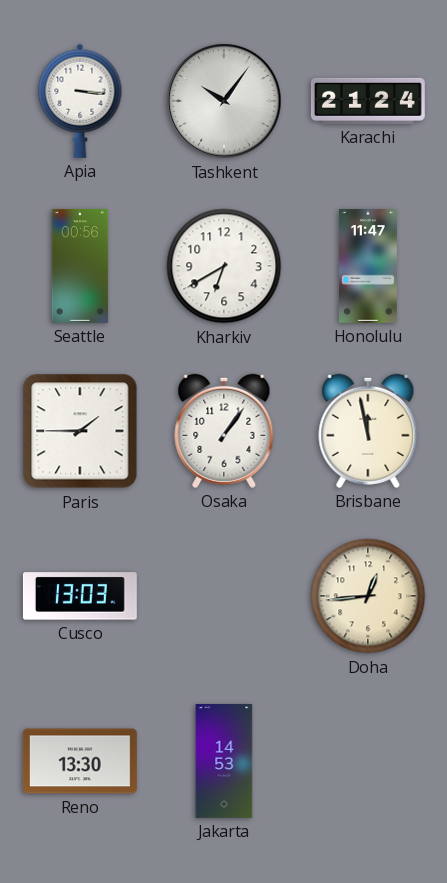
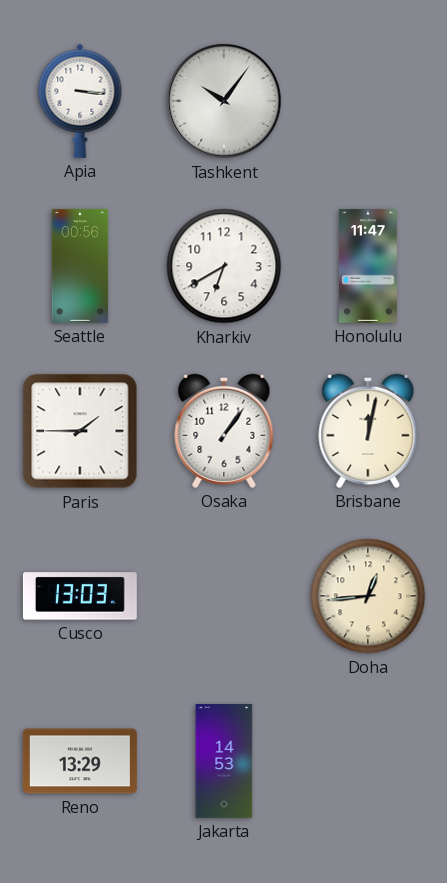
Karachi: 21:24 -> none
Brisbane: 11:58 -> 12:02
Reno: 13:30 -> 13:29
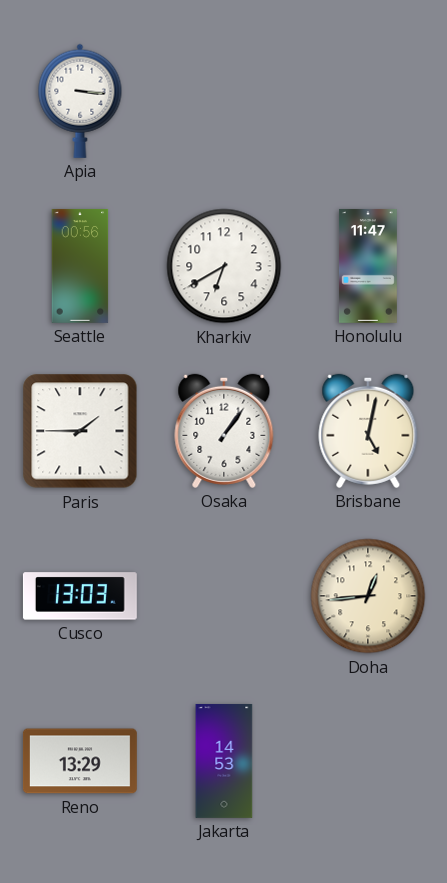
Tashkent: 10:06 -> none
Brisbane: 12:02 -> 5:02
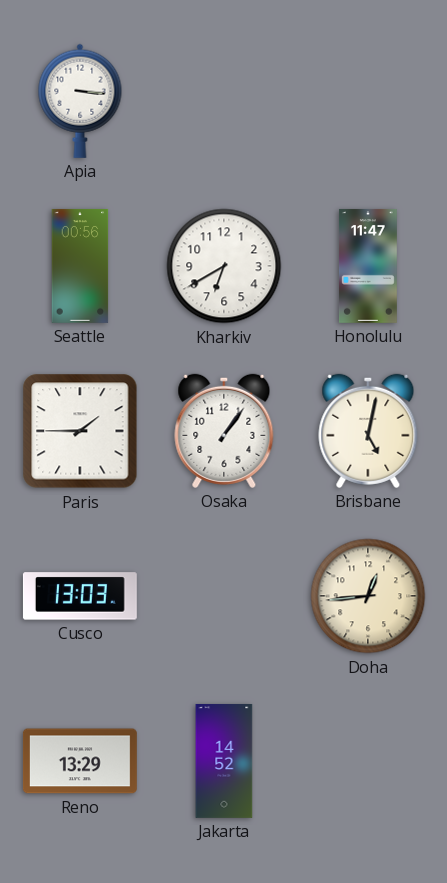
Jakarta: 14:53 -> 14:52
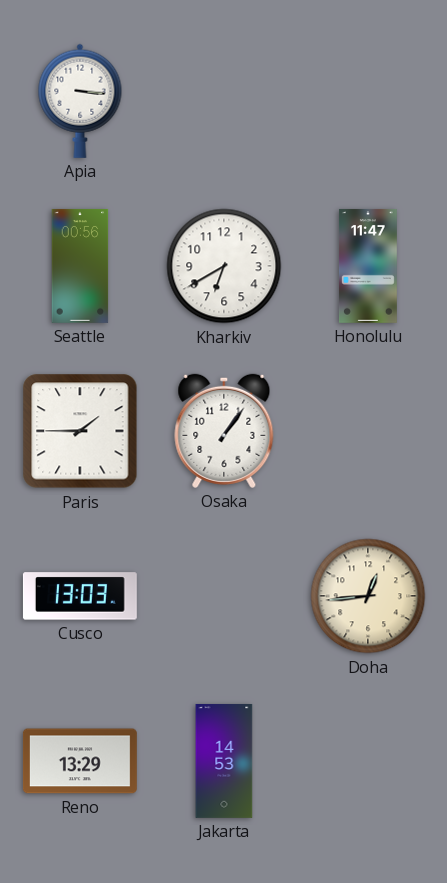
Brisbane: 5:02 -> none
Jakarta: 14:52 -> 14:53
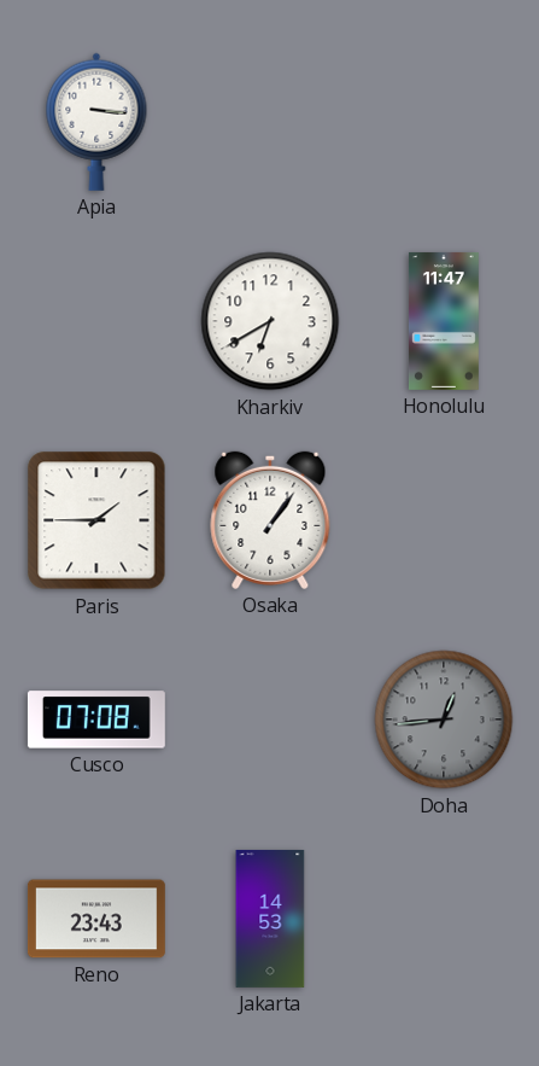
Seattle: 00:56 -> none
Cusco: 13:03 -> 07:08
Doha dial: cream -> grey
Reno: 13:29 -> 23:43
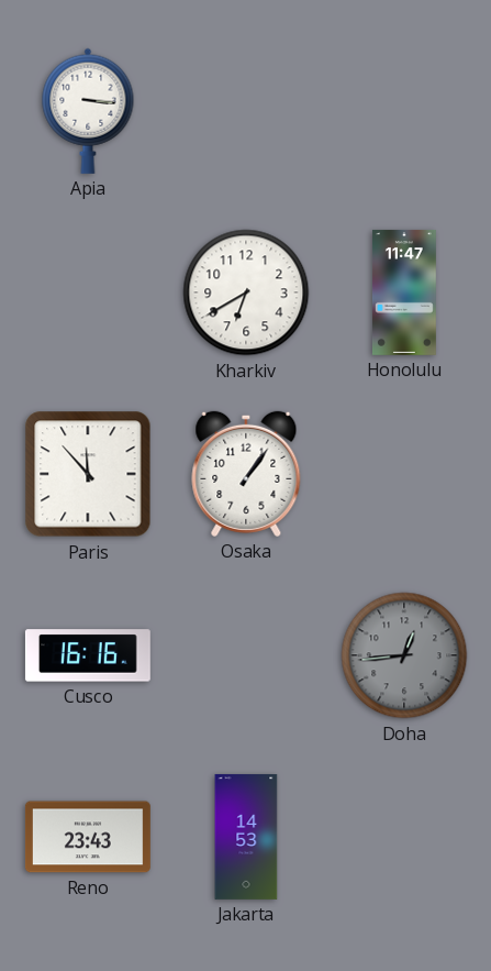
Paris: 1:45 -> 11:53
Cusco: 07:08 -> 16:16
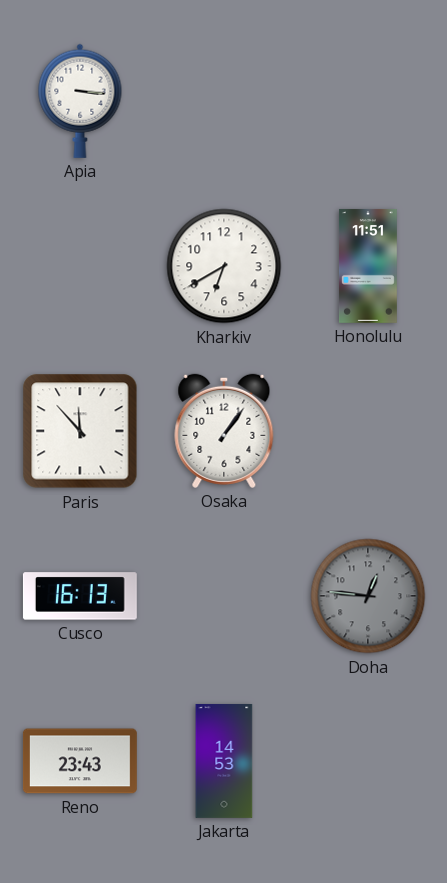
Honolulu: 11:47 -> 11:51
Cusco: 16:16 -> 16:13
Doha: 12:44 -> 12:46
